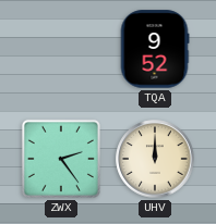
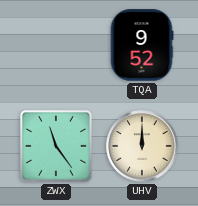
ZWX: 2:24 -> 11:24
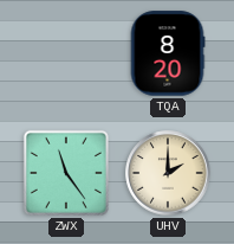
TQA: 9:52 -> 8:20
UHV: 12:00 -> 2:00
